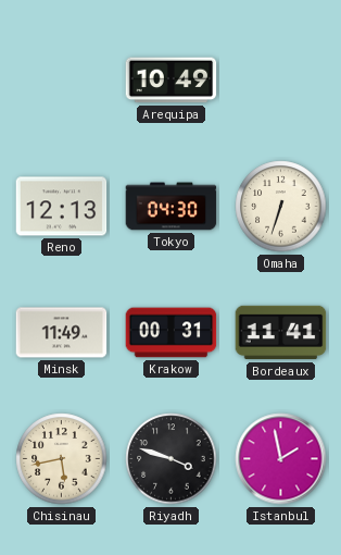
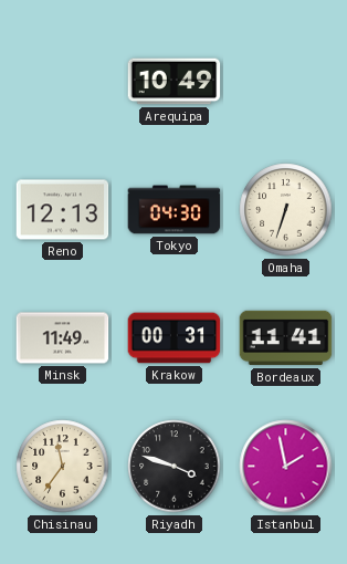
Chisinau: 5:43 -> 11:36
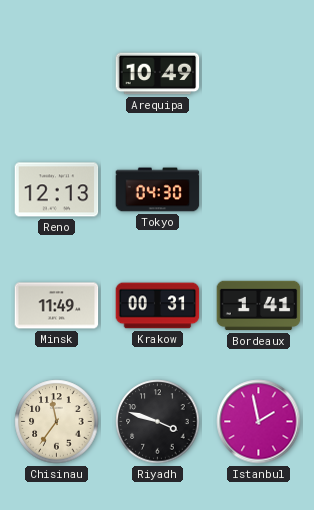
Omaha: 6:33 -> none
Bordeaux: 11:41 -> 1:41
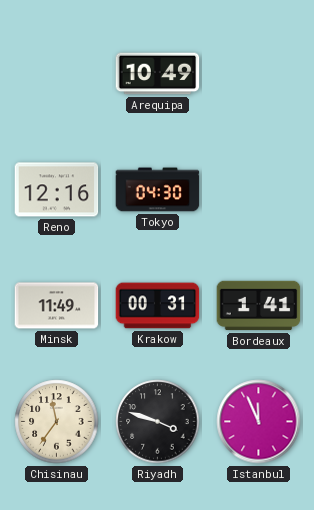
Reno: 12:13 -> 12:16
Istanbul: 1:58 -> 11:56
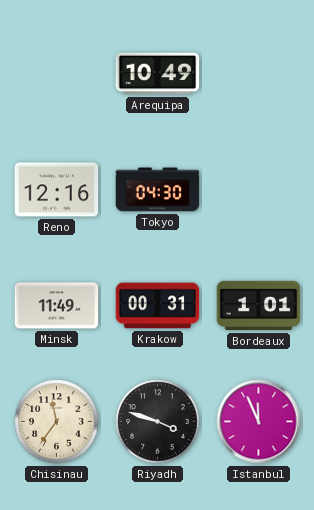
Bordeaux: 1:41 -> 1:01
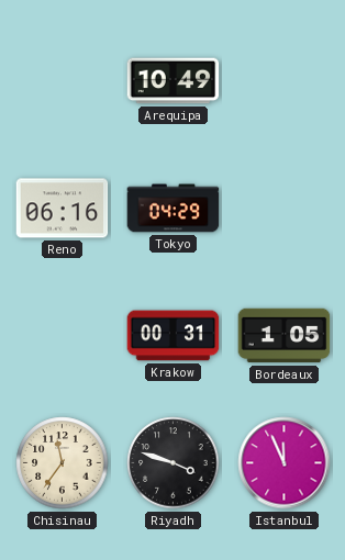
Reno: 12:16 -> 06:16
Tokyo: 04:30 -> 04:29
Minsk: 11:49 -> none
Bordeaux: 1:01 -> 1:05
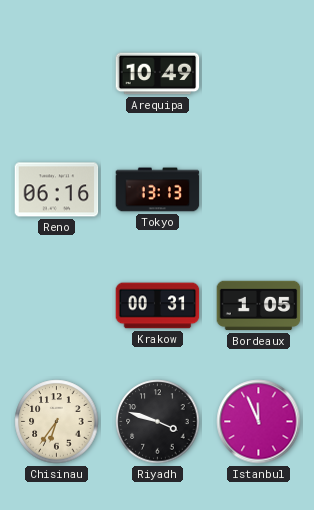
Tokyo: 04:29 -> 13:13
Chisinau: 11:36 -> 6:36
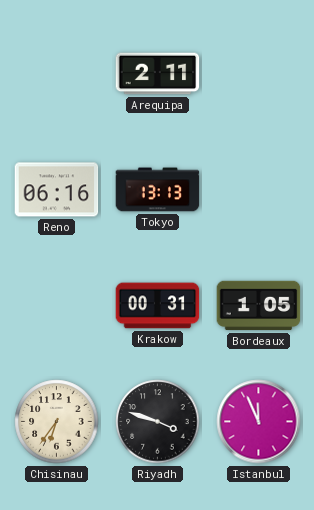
Arequipa: 10:49 -> 2:11
